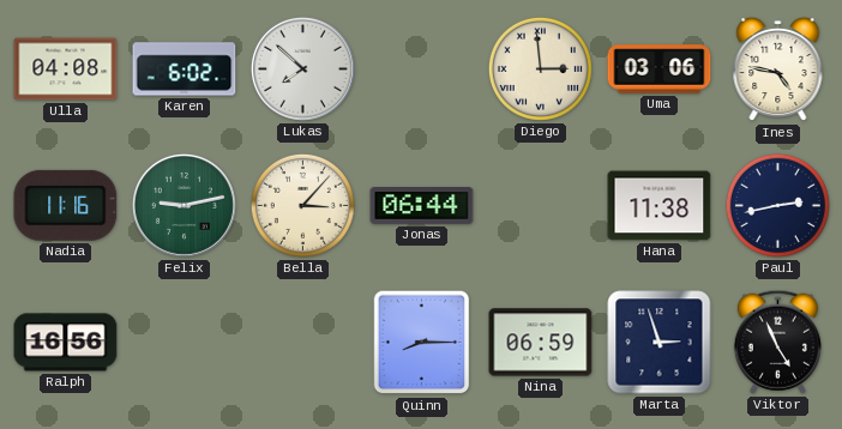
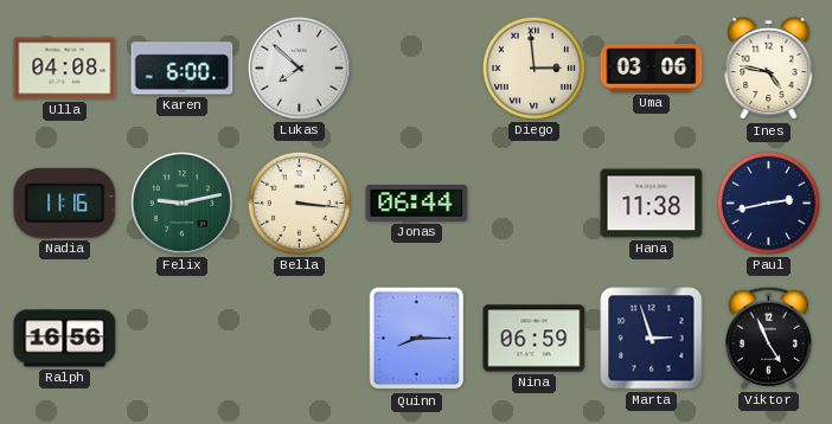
Karen: 6:02 -> 6:00
Bella: 3:07 -> 3:16
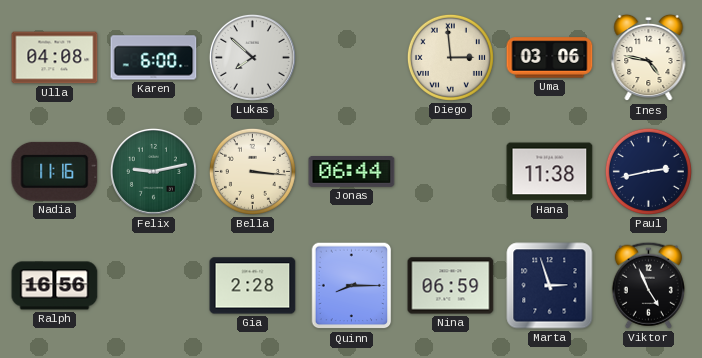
Gia: none -> 2:28
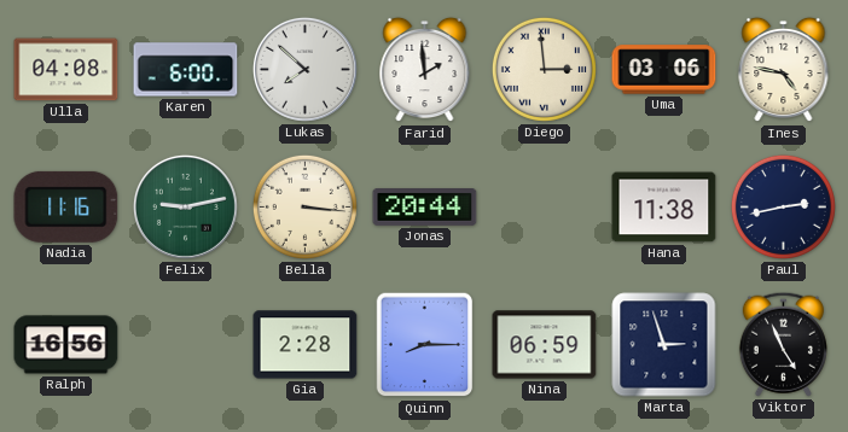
Farid: none -> 1:59
Jonas: 06:44 -> 20:44
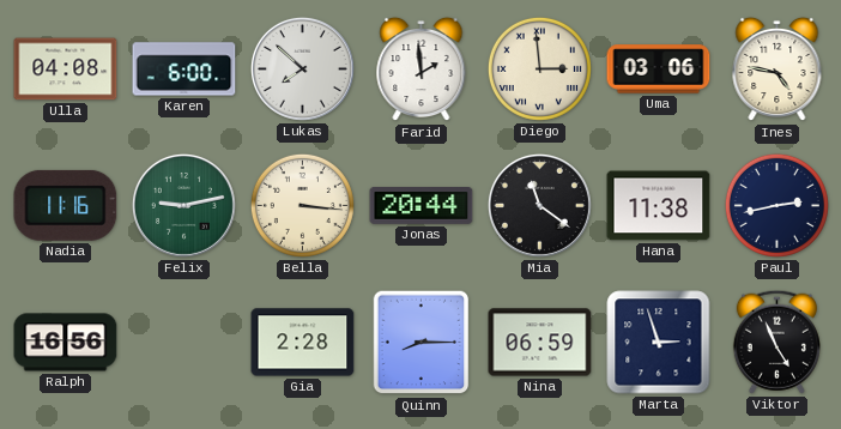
Mia: none -> 11:21
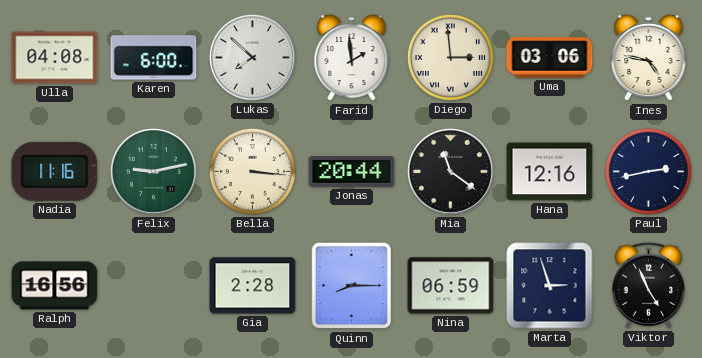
Hana: 11:38 -> 12:16
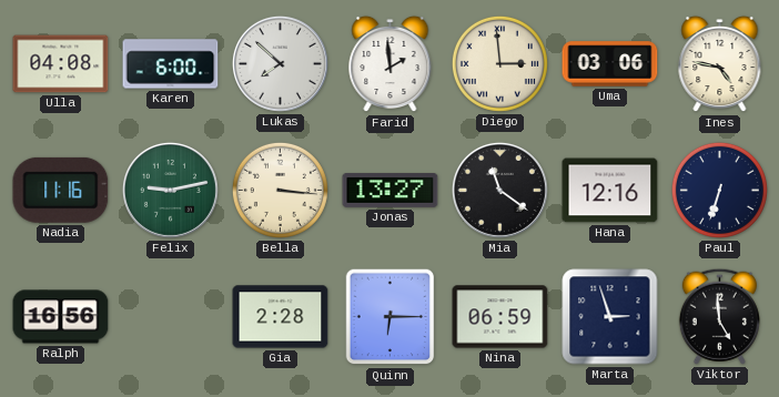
Jonas: 20:44 -> 13:27
Paul: 2:43 -> 6:33
Quinn: 8:15 -> 6:15
Viktor: 4:56 -> 4:59
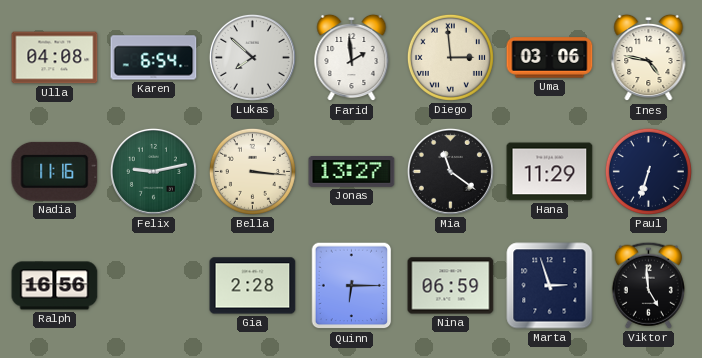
Karen: 6:00 -> 6:54
Hana: 12:16 -> 11:29
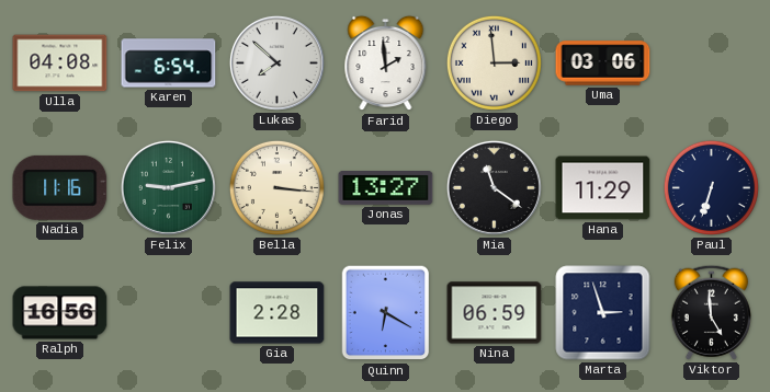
Ines: 4:47 -> none
Quinn: 6:15 -> 6:20
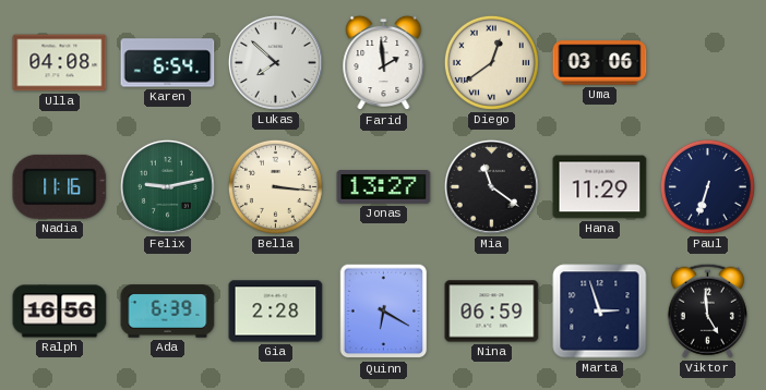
Diego: 2:59 -> 12:39
Ada: none -> 6:39
